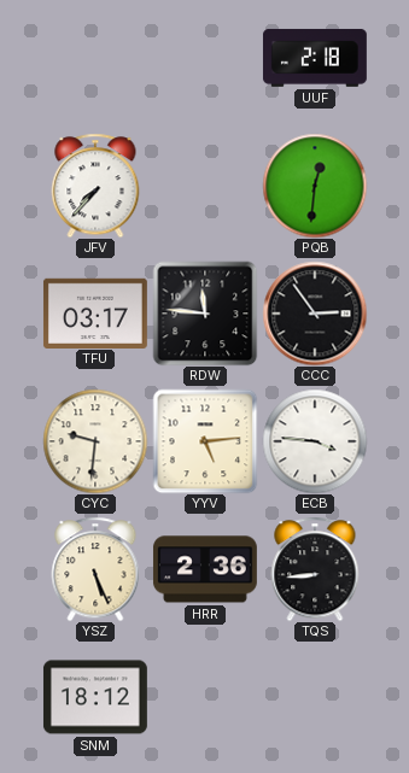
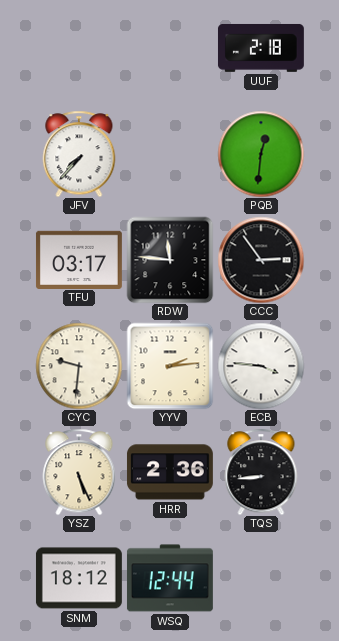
YYV: 5:14 -> 2:14
WSQ: none -> 12:44
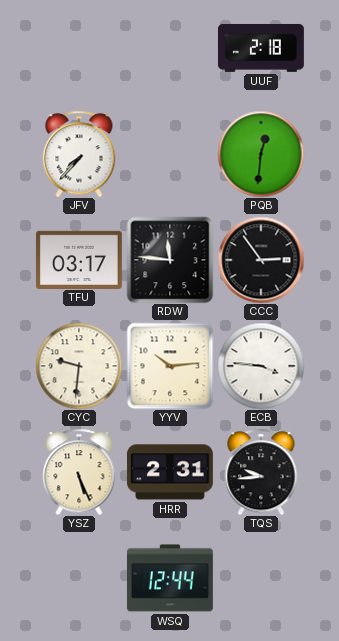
YYV: 2:14 -> 10:14
HRR: 2:36 -> 2:31
TQS: 8:44 -> 9:44
SNM: 18:12 -> none
